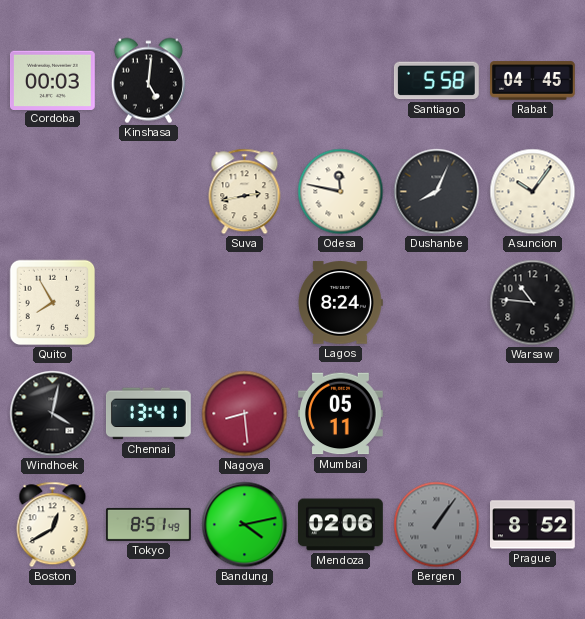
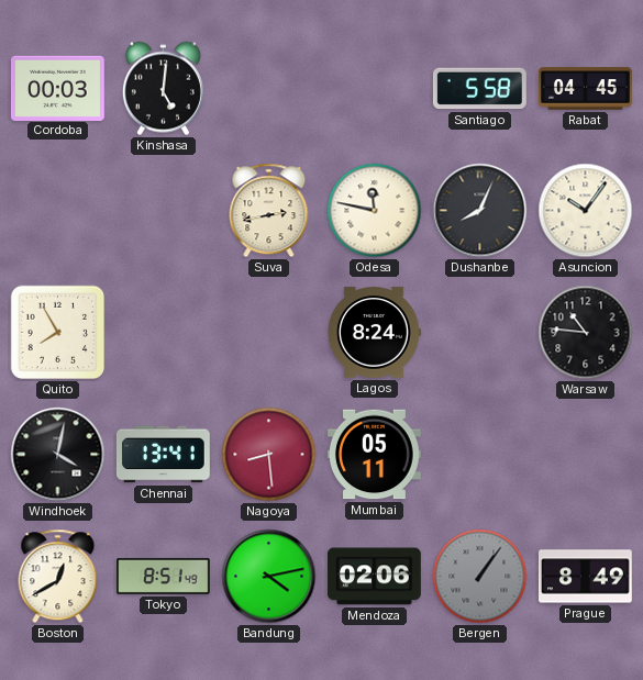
Prague: 8:52 -> 8:49
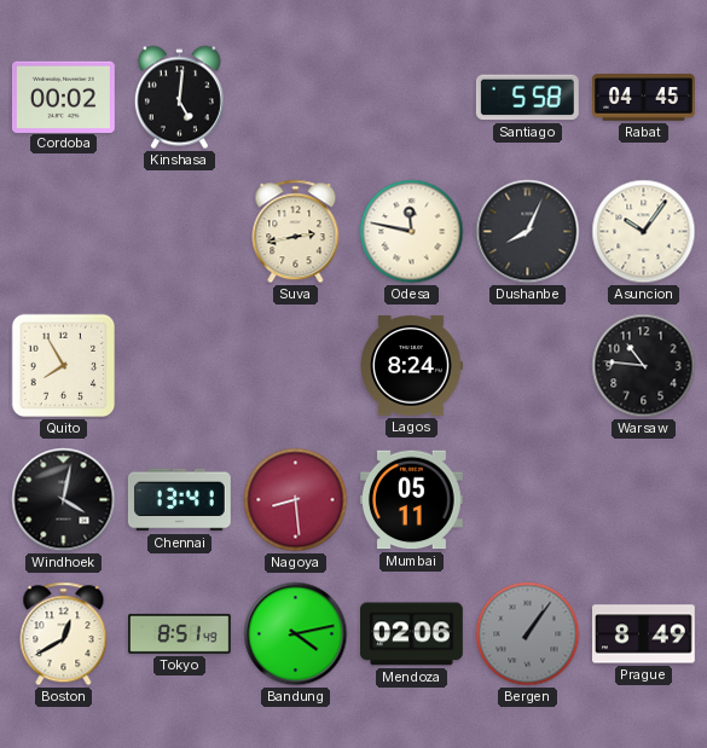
Cordoba: 00:03 -> 00:02
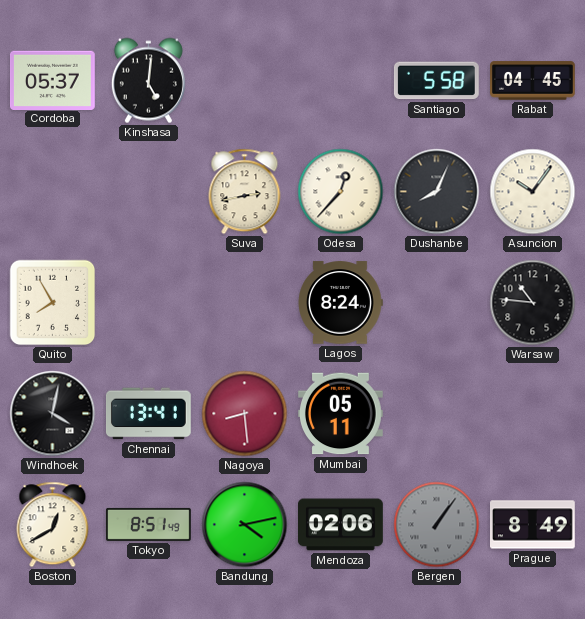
Cordoba: 00:02 -> 05:37
Odesa: 11:47 -> 12:37
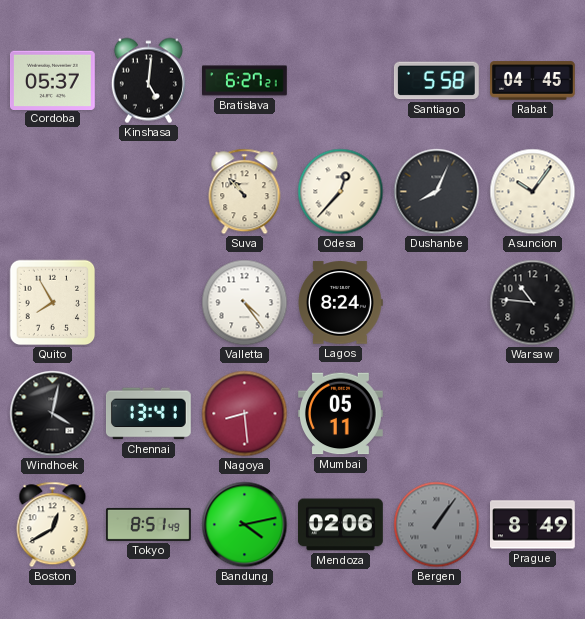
Bratislava: none -> 6:27
Suva: 2:43 -> 10:53
Valletta: none -> 4:24
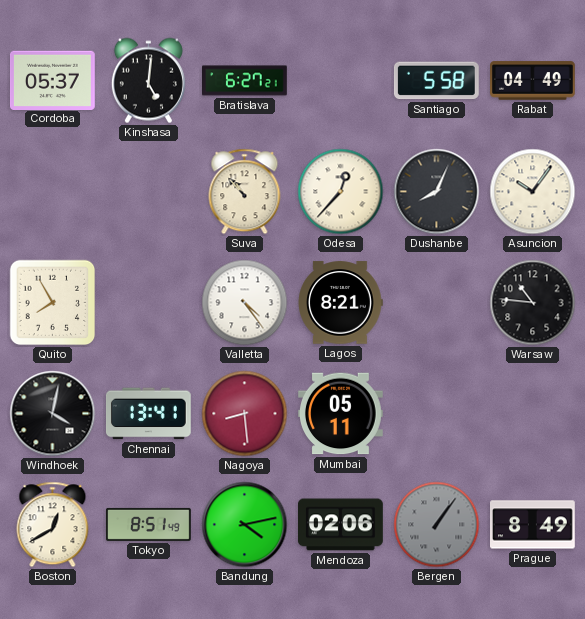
Rabat: 04:45 -> 04:49
Lagos: 8:24 -> 8:21
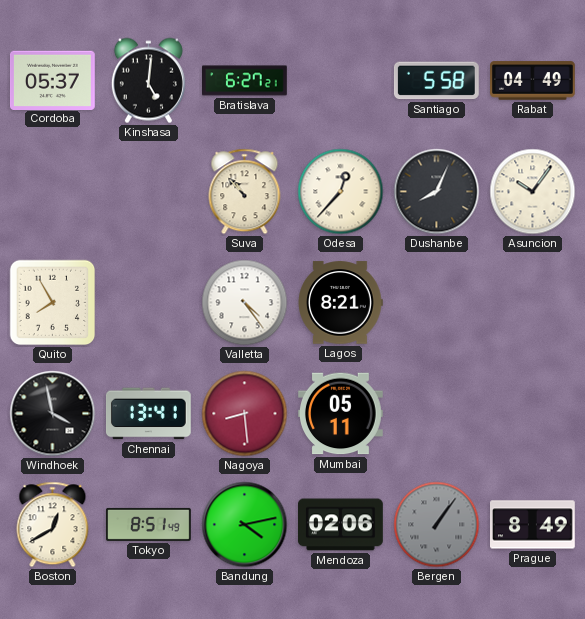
Warsaw: 10:46 -> none
Windhoek: 4:02 -> 3:58
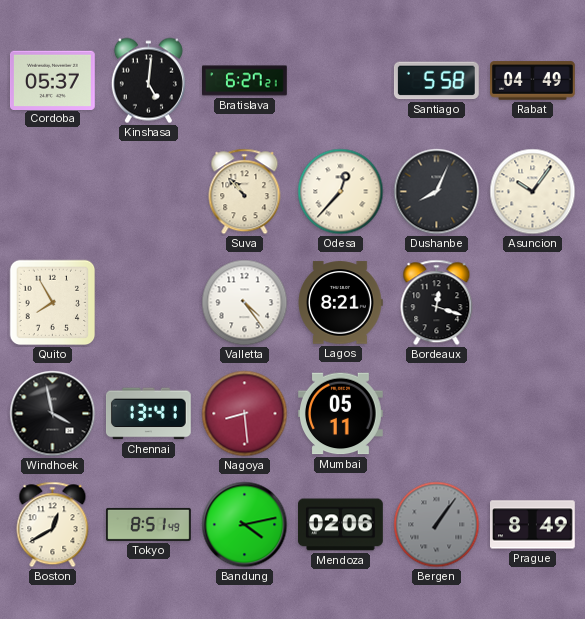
Bordeaux: none -> 12:18
